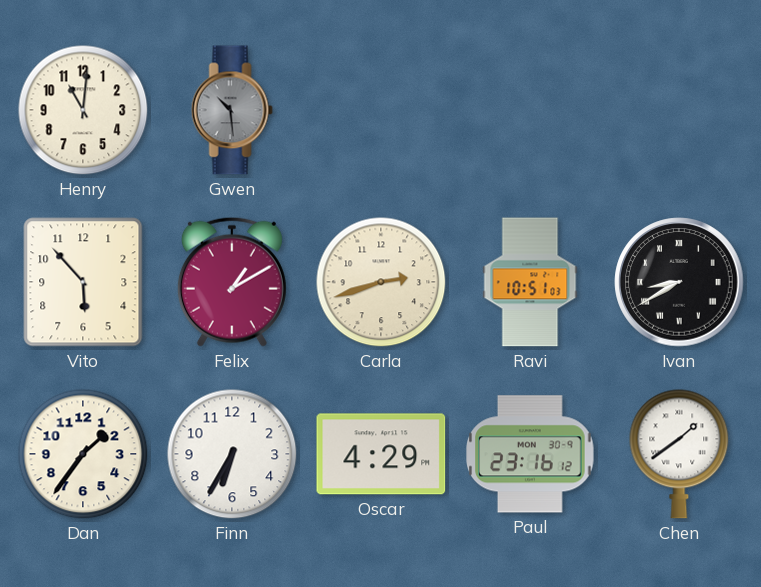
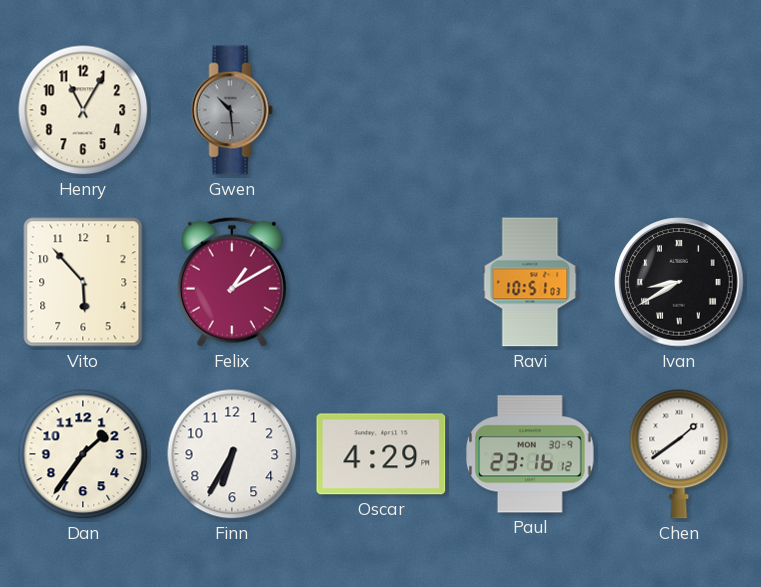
Henry: 11:01 -> 11:05
Carla: 2:42 -> none
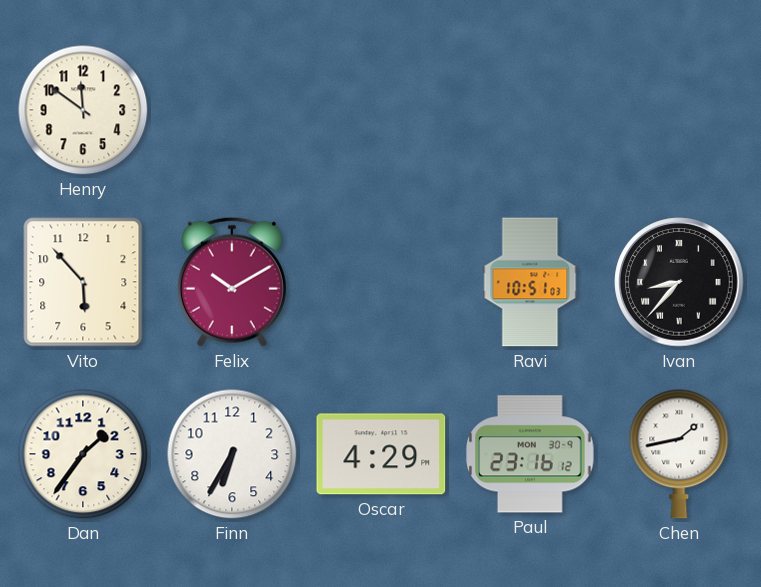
Henry: 11:05 -> 11:51
Gwen: 10:29 -> none
Felix: 1:10 -> 10:10
Ivan: 8:40 -> 8:37
Chen: 1:39 -> 1:43
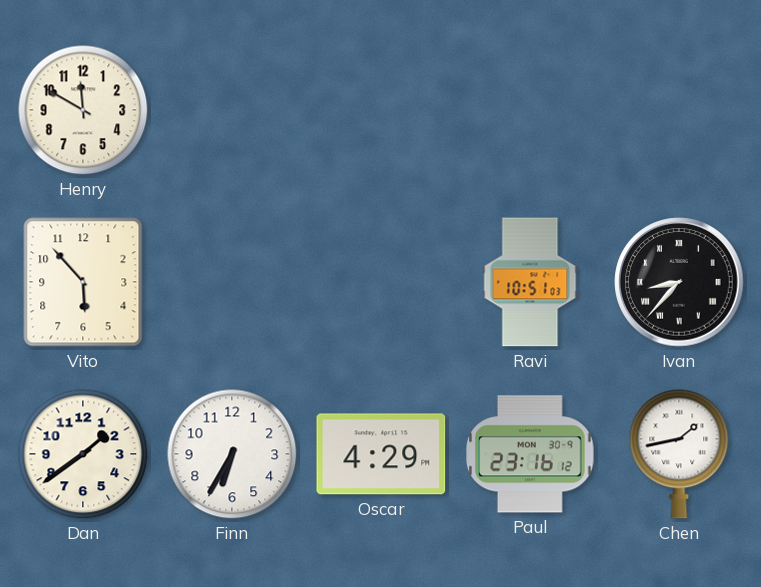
Henry: 11:51 -> 11:50
Felix: 10:10 -> none
Dan: 1:36 -> 1:39
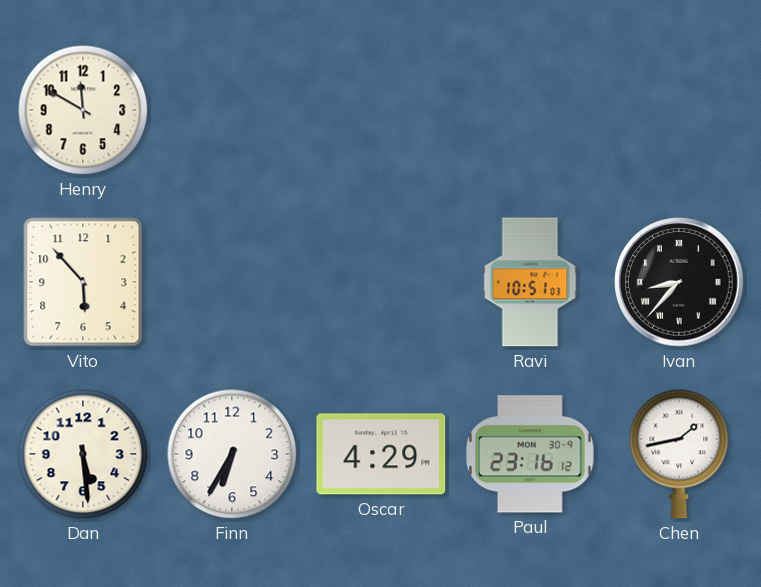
Dan: 1:39 -> 5:29
